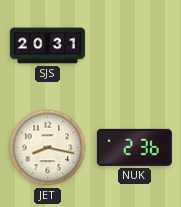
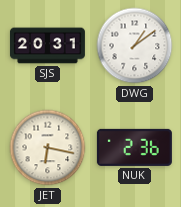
DWG: none -> 1:09
JET: 8:17 -> 6:17
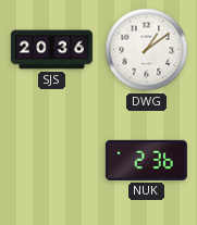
SJS: 20:31 -> 20:36
JET: 6:17 -> none
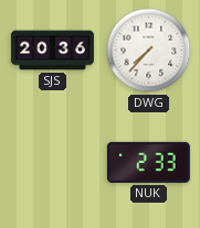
DWG: 1:09 -> 7:37
NUK: 2:36 -> 2:33
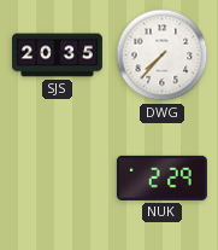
SJS: 20:36 -> 20:35
NUK: 2:33 -> 2:29
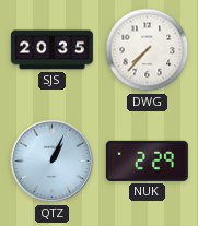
QTZ: none -> 1:04
